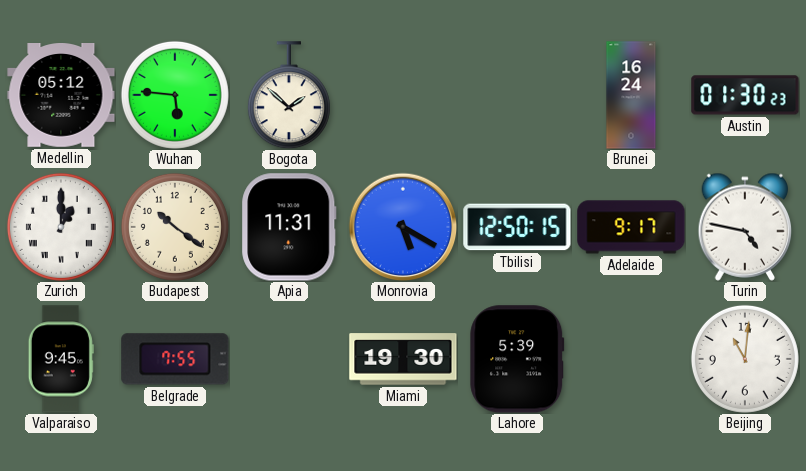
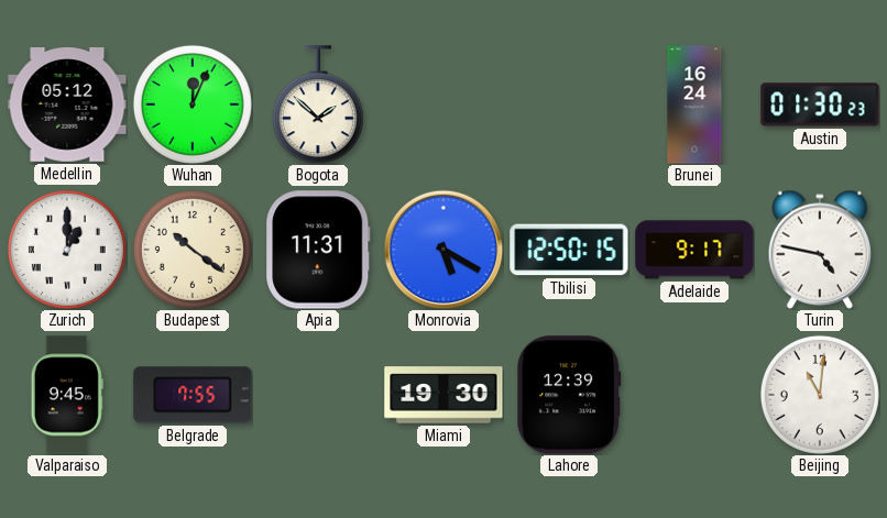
Wuhan: 5:46 -> 12:04
Lahore: 5:39 -> 12:39
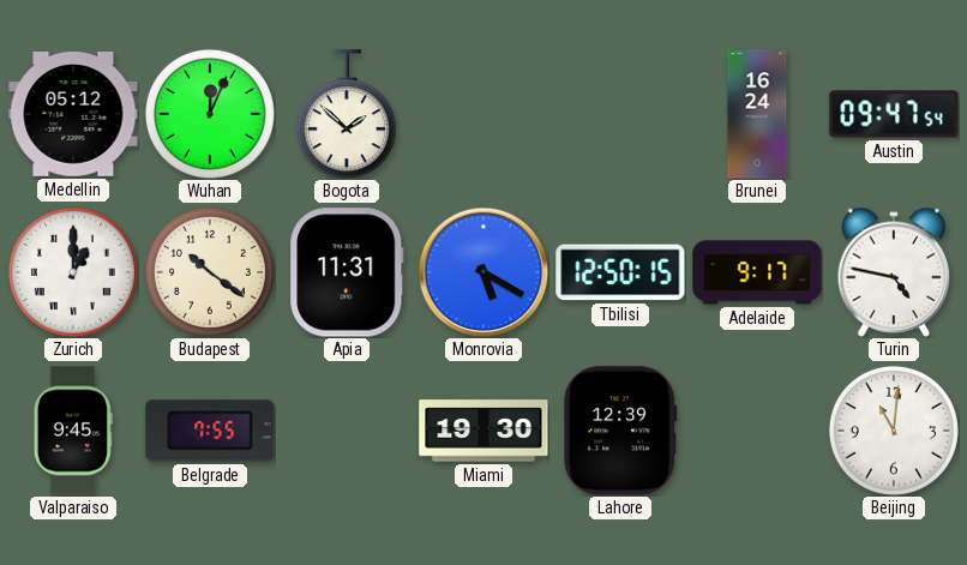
Austin: 01:30 -> 09:47
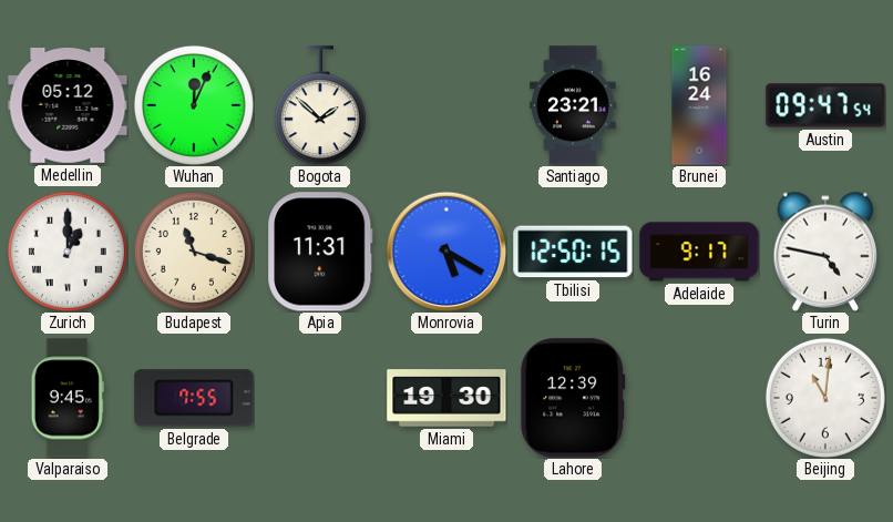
Santiago: none -> 23:21
Budapest: 10:21 -> 11:18
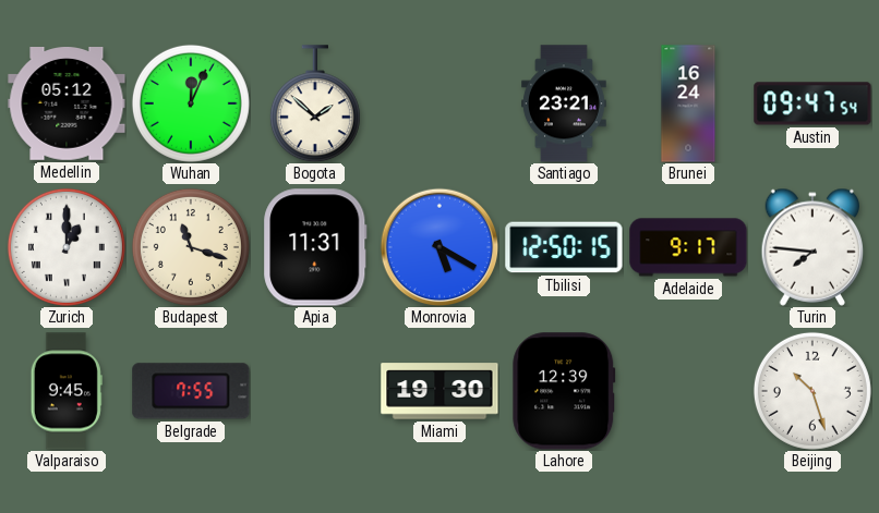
Turin: 4:47 -> 7:46
Beijing: 11:01 -> 10:27
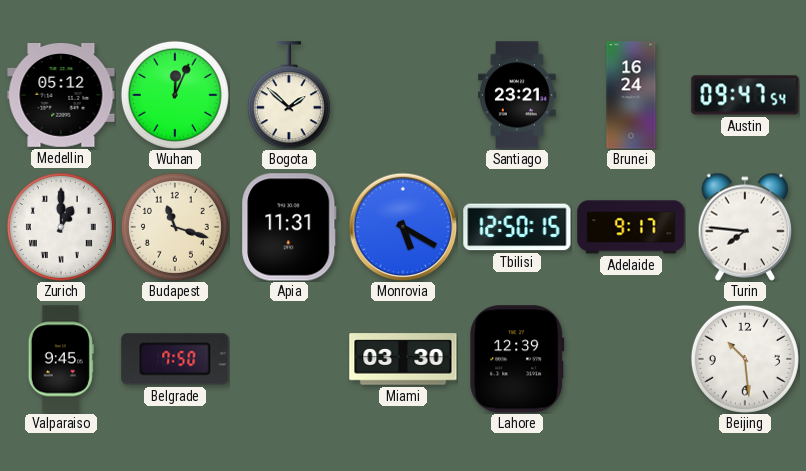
Belgrade: 7:55 -> 7:50
Miami: 19:30 -> 03:30
Beijing: 10:27 -> 10:29
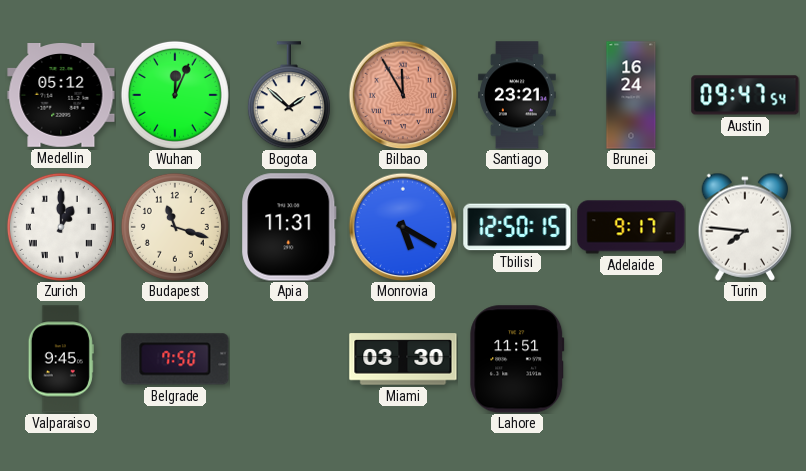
Bilbao: none -> 11:55
Lahore: 12:39 -> 11:51
Beijing: 10:29 -> none
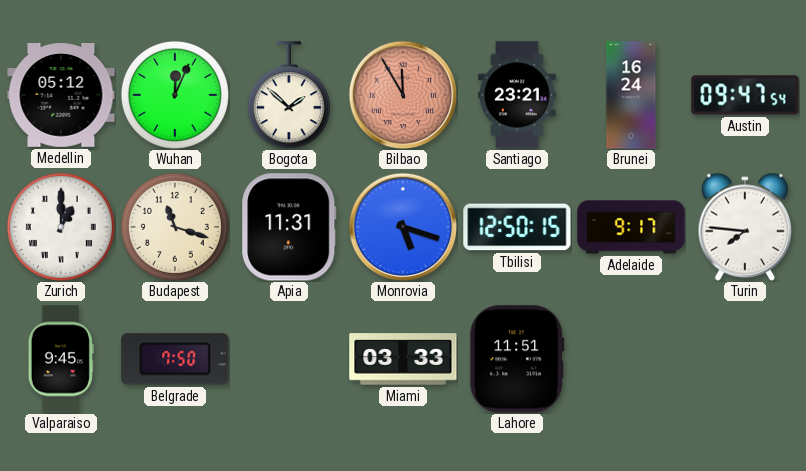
Monrovia: 5:20 -> 5:18
Miami: 03:30 -> 03:33
